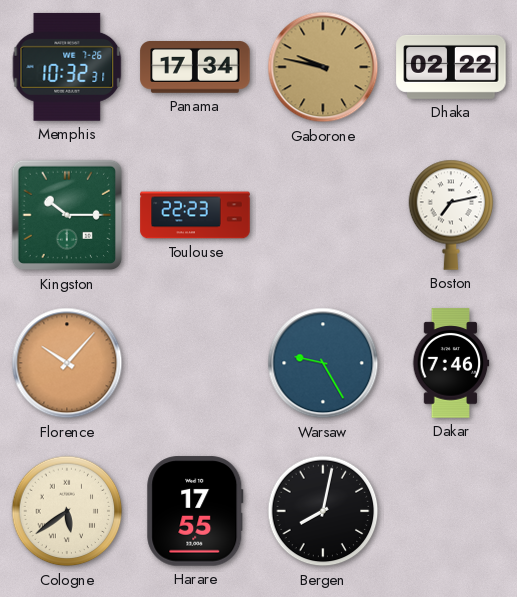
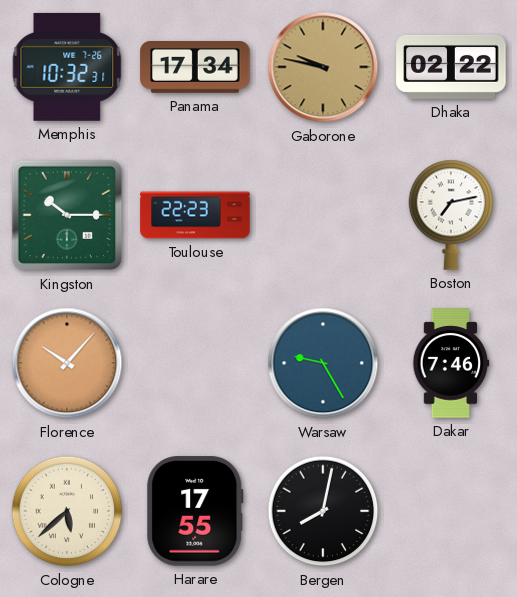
Cologne: 5:39 -> 5:38
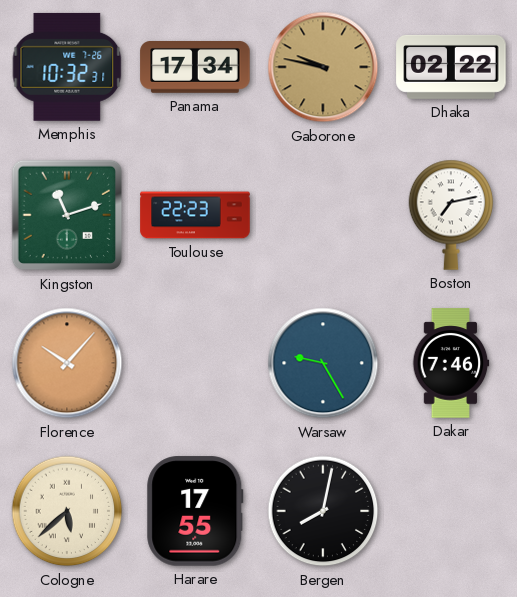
Kingston: 10:15 -> 11:12
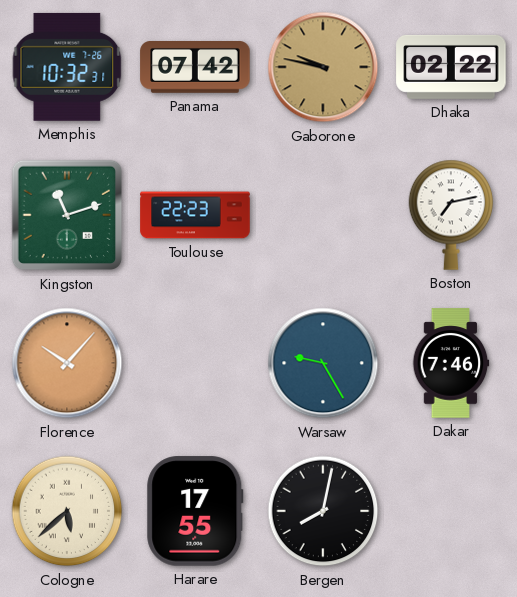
Panama: 17:34 -> 07:42
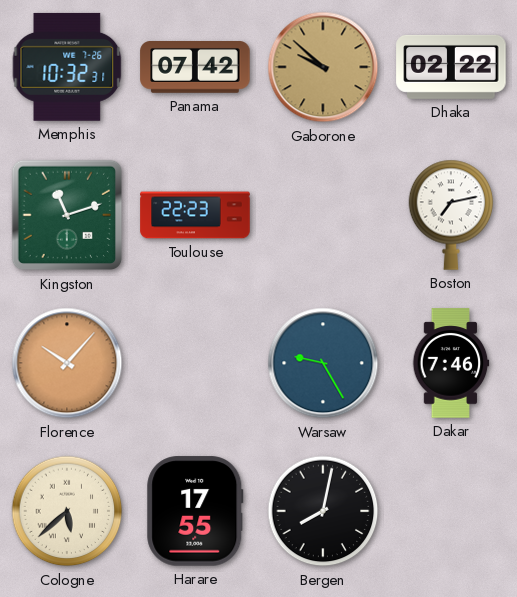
Gaborone: 9:47 -> 9:52
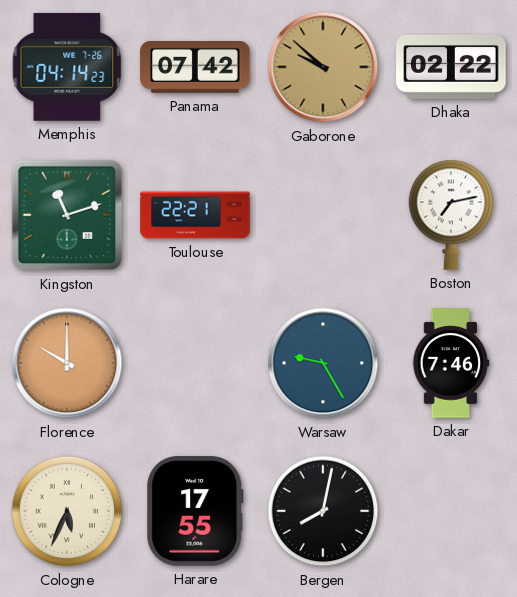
Memphis: 10:32 -> 04:14
Toulouse: 22:23 -> 22:21
Florence: 10:07 -> 10:00
Cologne: 5:38 -> 5:34
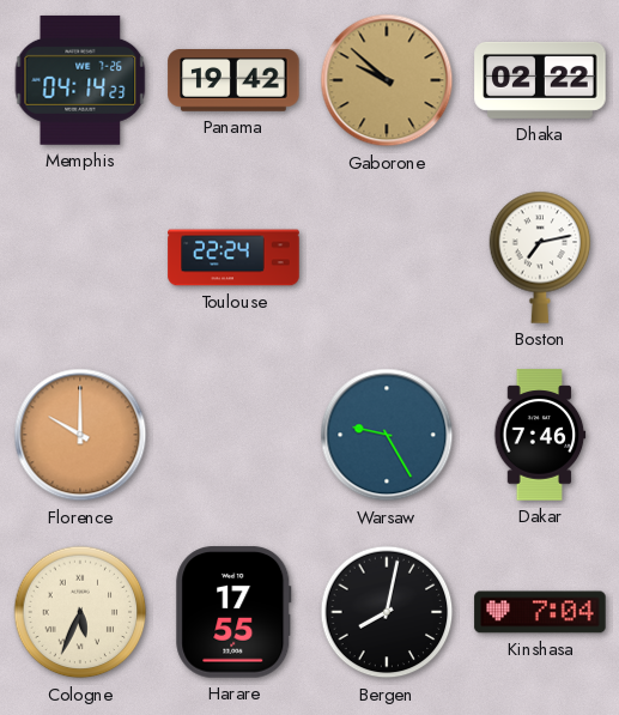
Panama: 07:42 -> 19:42
Kingston: 11:12 -> none
Toulouse: 22:21 -> 22:24
Kinshasa: none -> 7:04
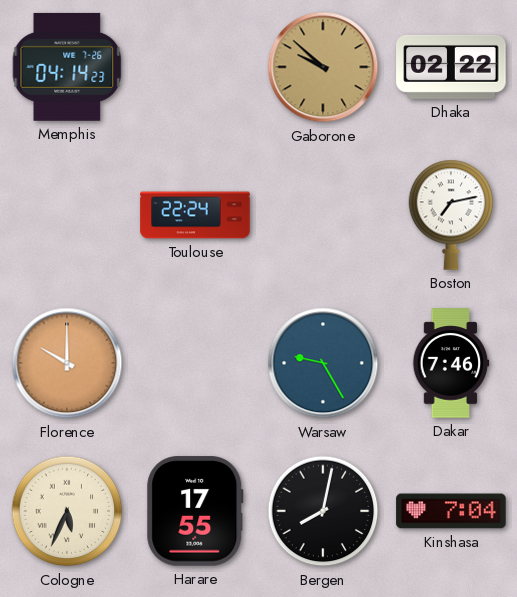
Panama: 19:42 -> none
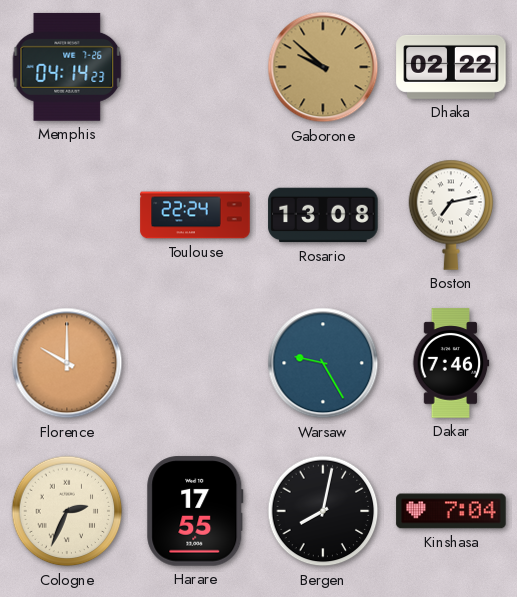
Rosario: none -> 13:08
Cologne: 5:34 -> 2:34
